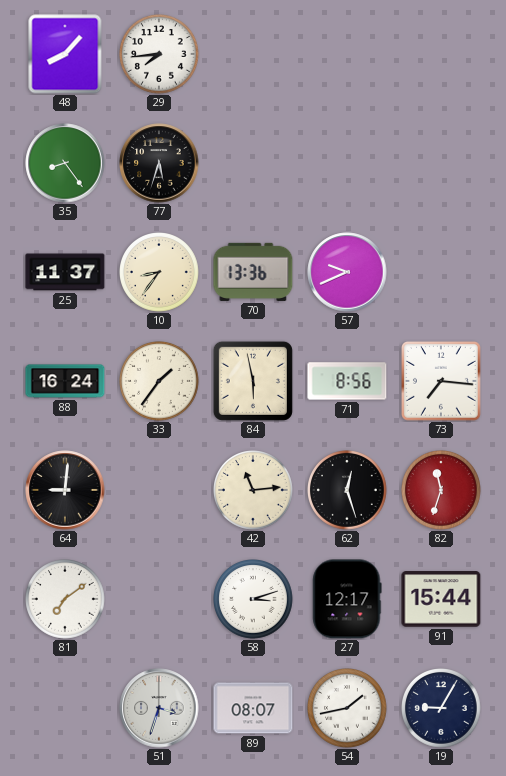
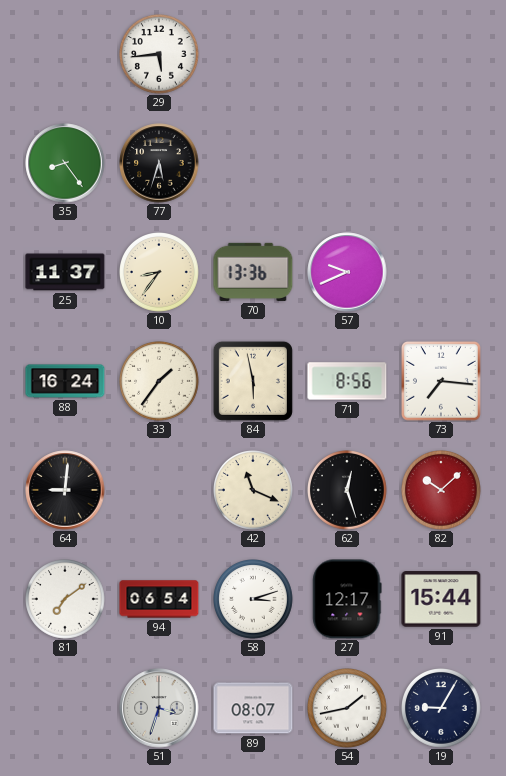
48: 8:07 -> none
29: 7:44 -> 5:44
42: 11:14 -> 11:19
82: 11:33 -> 10:08
94: none -> 06:54
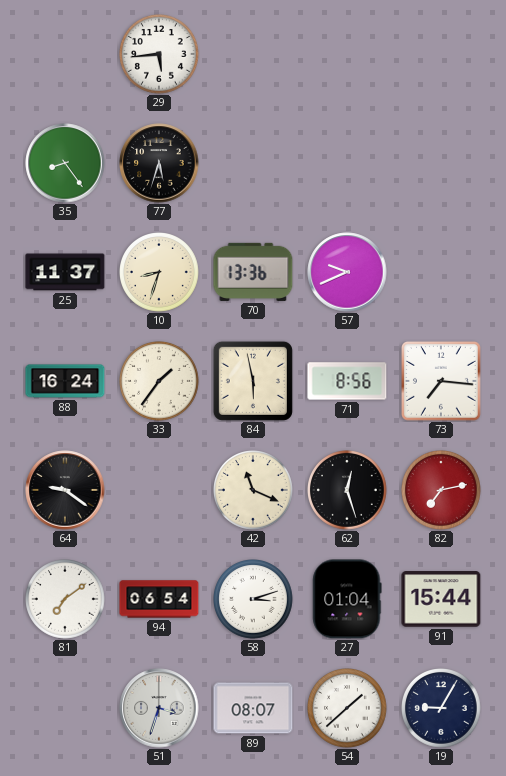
10: 8:36 -> 8:33
64: 9:01 -> 9:21
82: 10:08 -> 7:13
27: 12:17 -> 01:04
54: 1:43 -> 1:38
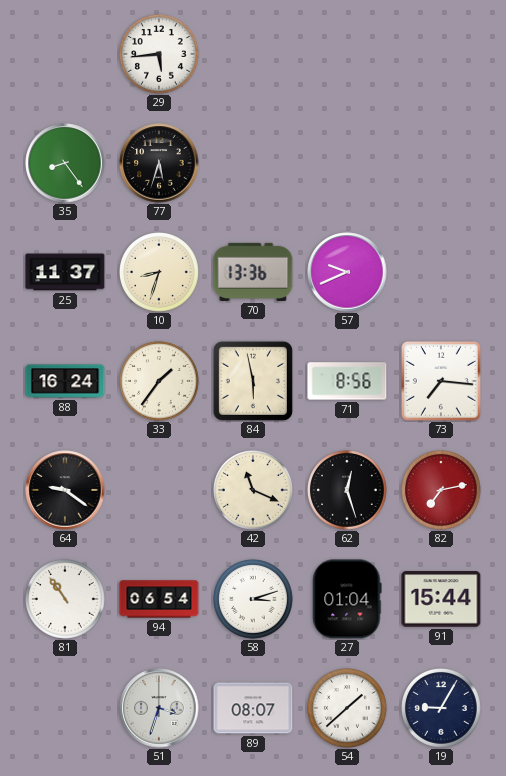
81: 7:09 -> 10:54
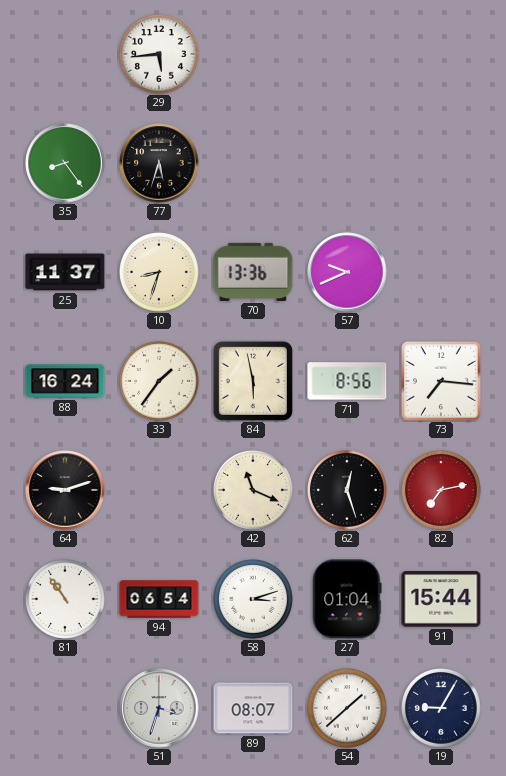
64: 9:21 -> 9:12
